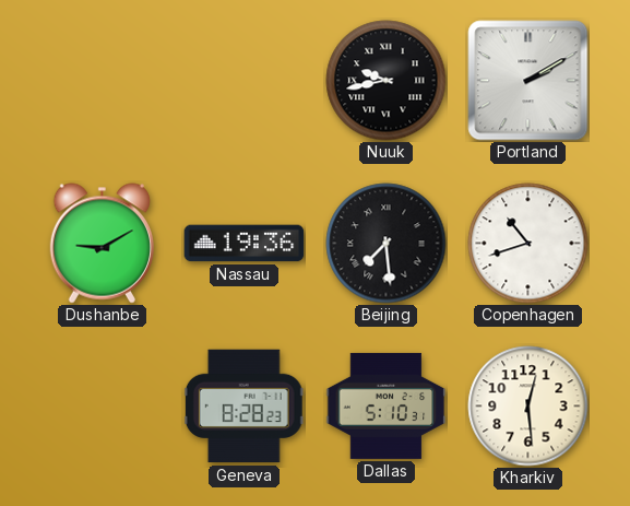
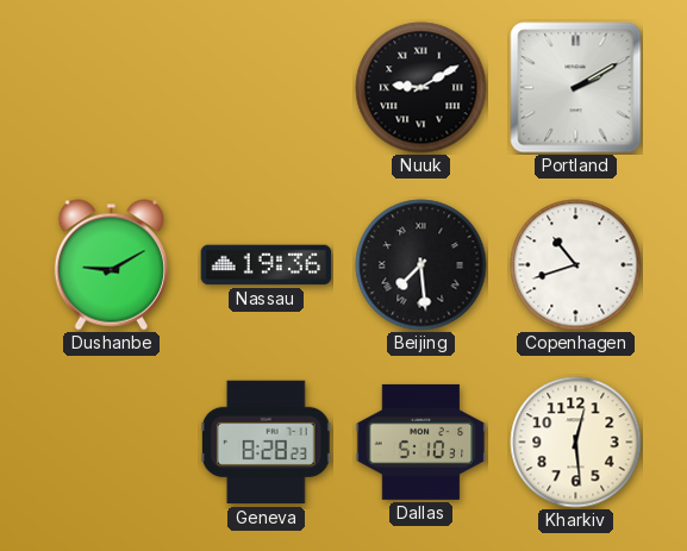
Nuuk: 9:43 -> 9:10
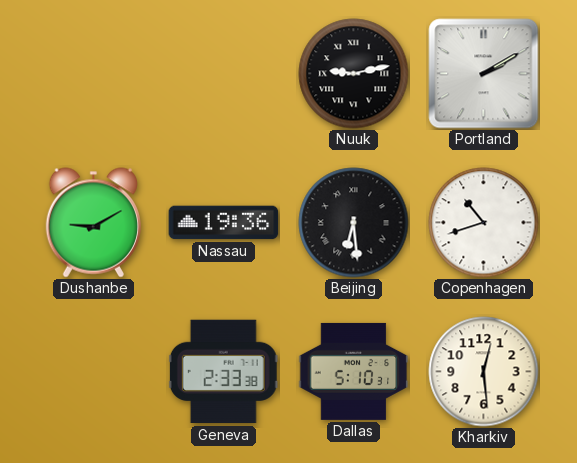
Nuuk: 9:10 -> 9:13
Beijing: 7:29 -> 6:29
Geneva: 8:28 -> 2:33
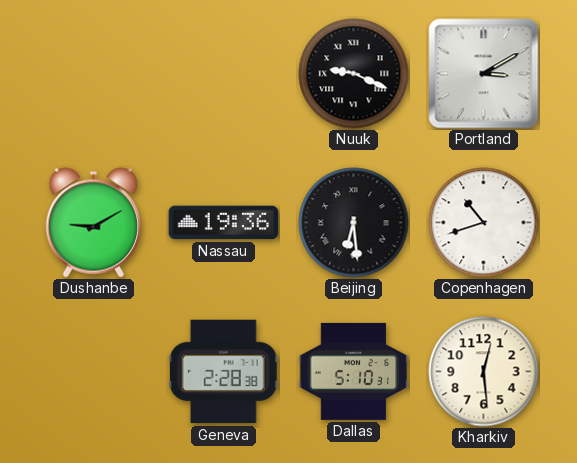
Nuuk: 9:13 -> 9:19
Portland: 2:10 -> 3:10
Geneva: 2:33 -> 2:28
